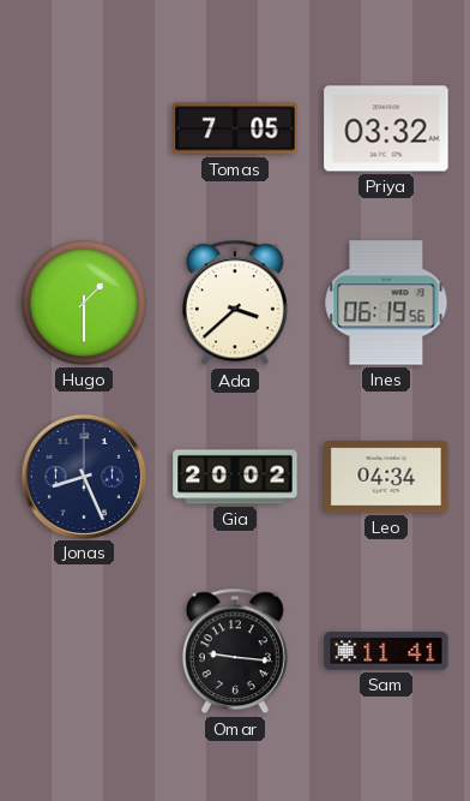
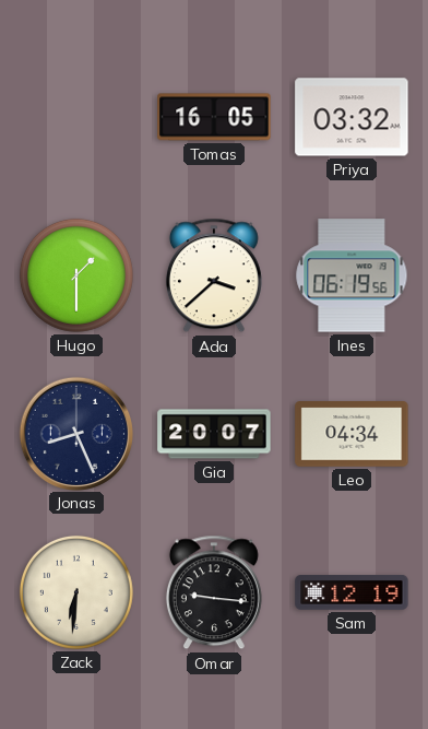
Tomas: 7:05 -> 16:05
Gia: 20:02 -> 20:07
Zack: none -> 6:31
Sam: 11:41 -> 12:19
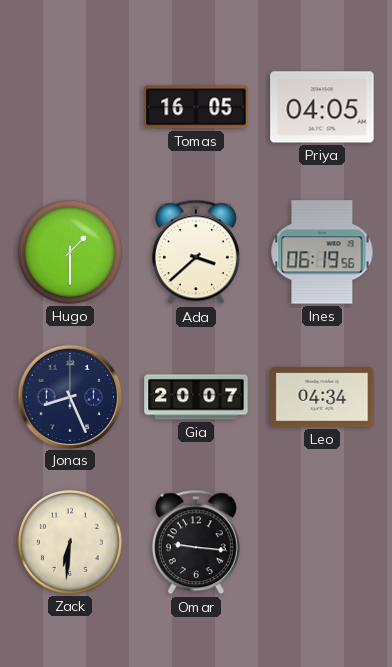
Priya: 03:32 -> 04:05
Sam: 12:19 -> none
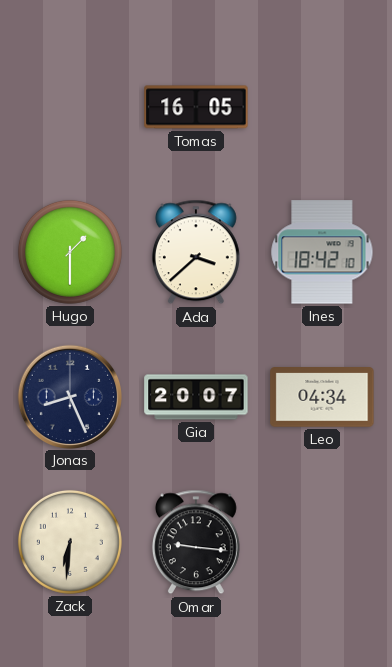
Priya: 04:05 -> none
Ines: 06:19 -> 18:42
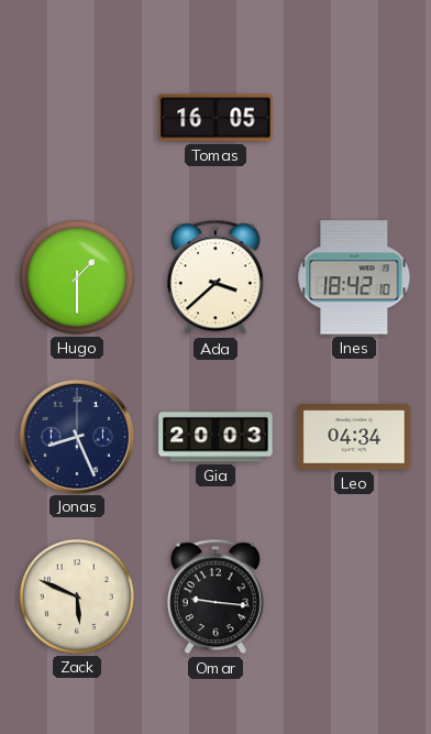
Gia: 20:07 -> 20:03
Zack: 6:31 -> 5:49
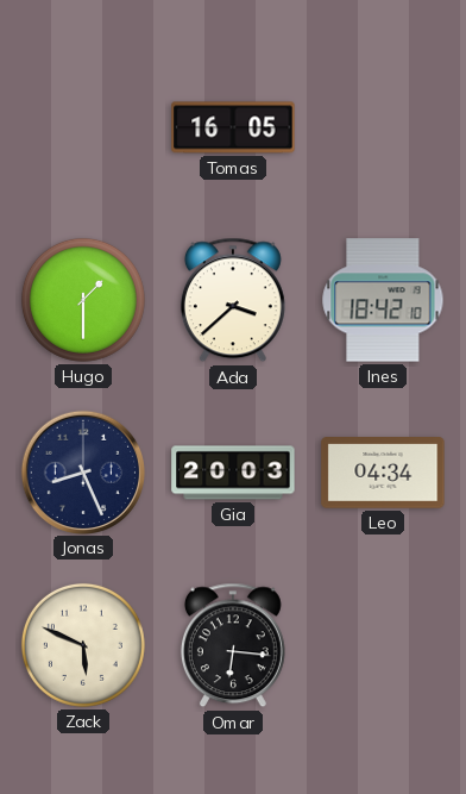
Omar: 9:16 -> 6:16
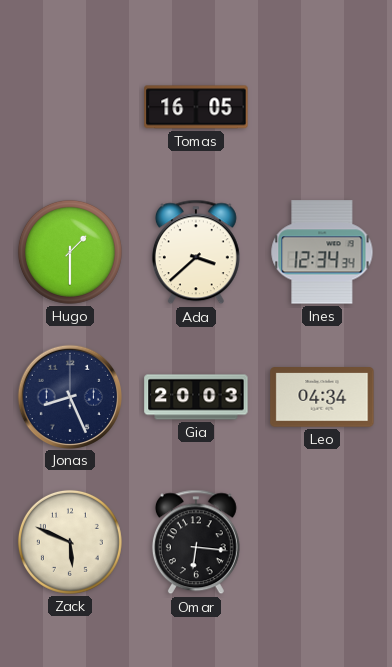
Ines: 18:42 -> 12:34
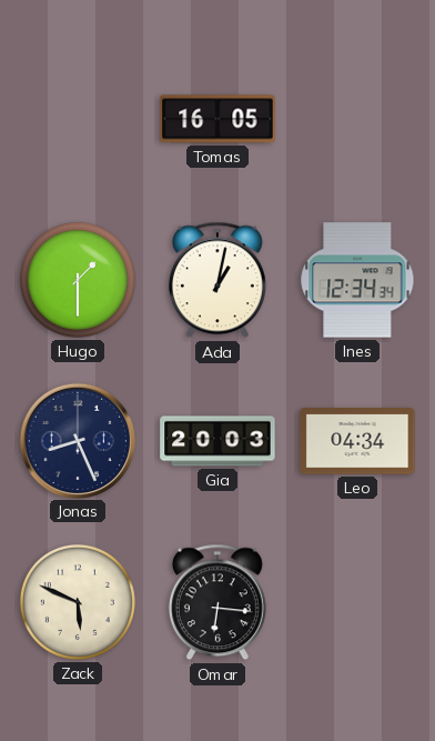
Ada: 3:38 -> 1:02
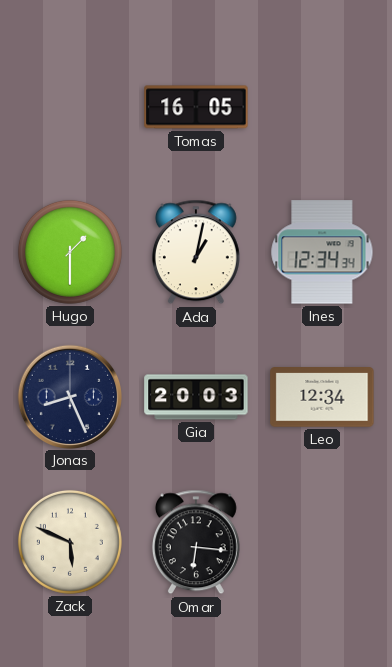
Leo: 04:34 -> 12:34
